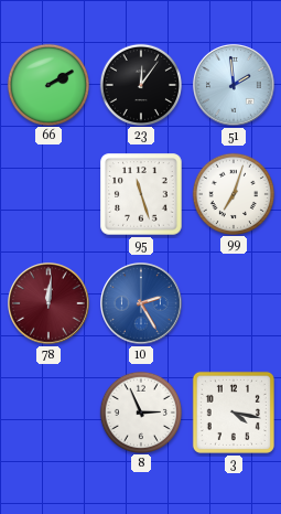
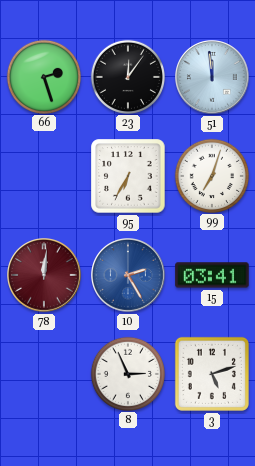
66: 2:10 -> 2:27
51: 1:59 -> 11:59
95: 11:27 -> 6:35
15: none -> 03:41
3: 4:17 -> 5:12
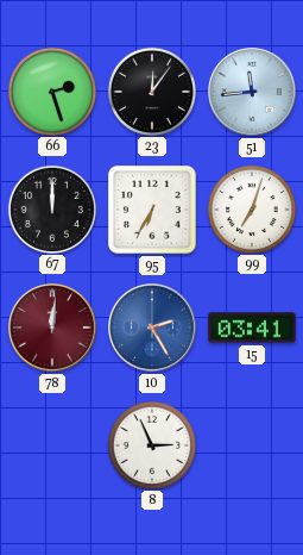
51: 11:59 -> 11:44
67: none -> 12:00
3: 5:12 -> none
